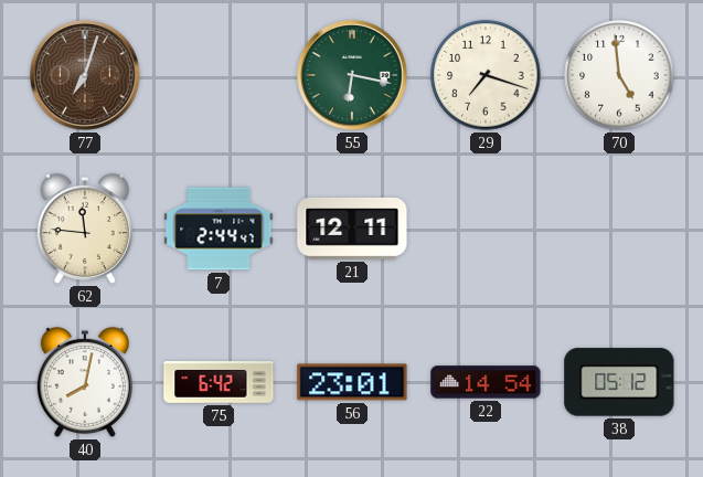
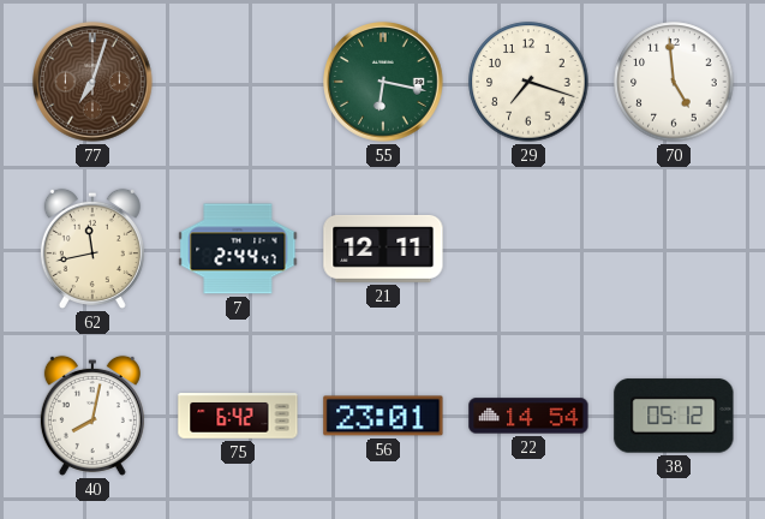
62: 11:46 -> 11:43
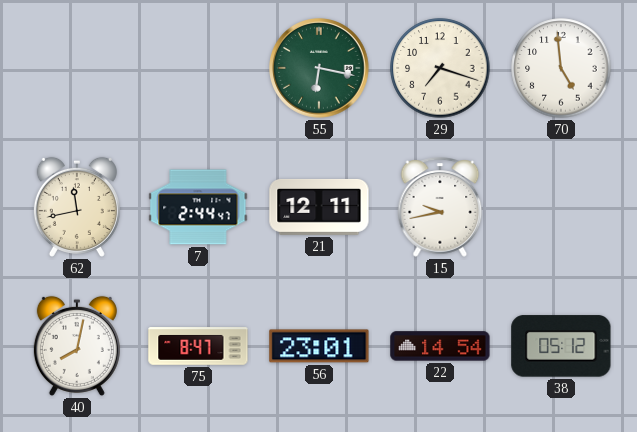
77: 7:03 -> none
15: none -> 9:43
75: 6:42 -> 8:47
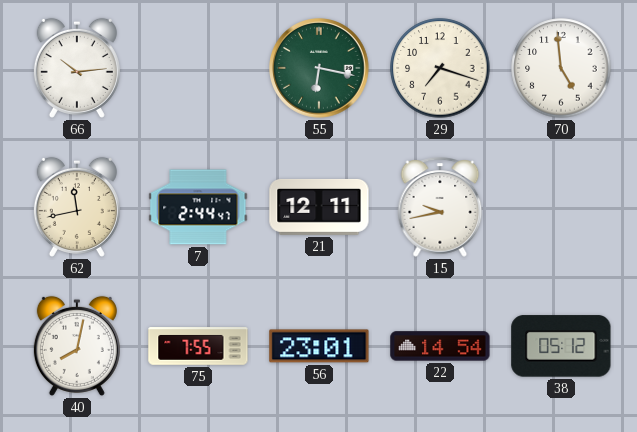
66: none -> 10:14
75: 8:47 -> 7:55
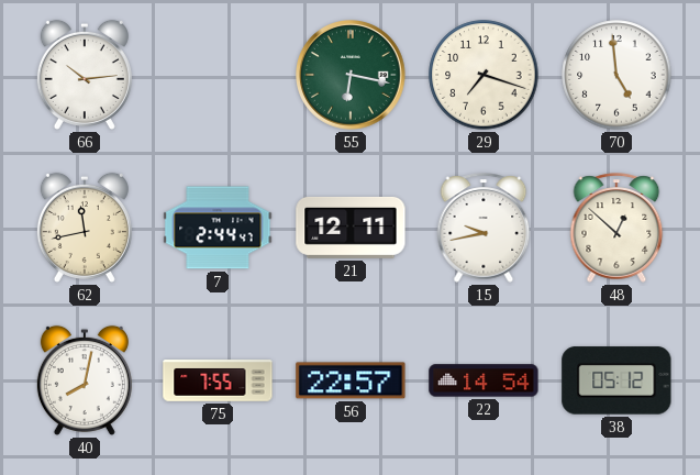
48: none -> 12:52
56: 23:01 -> 22:57
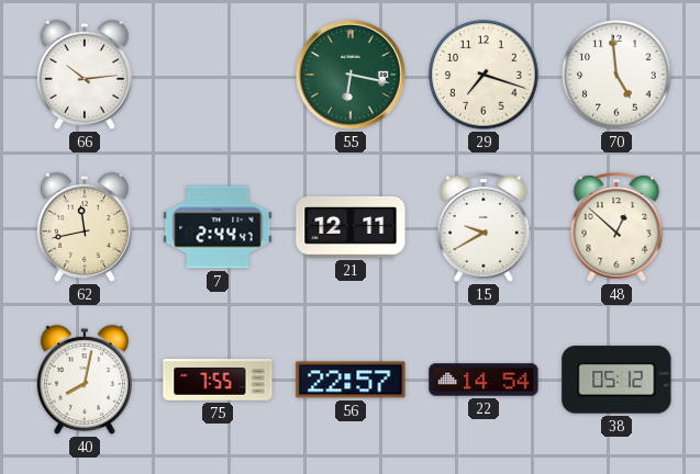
15: 9:43 -> 9:40
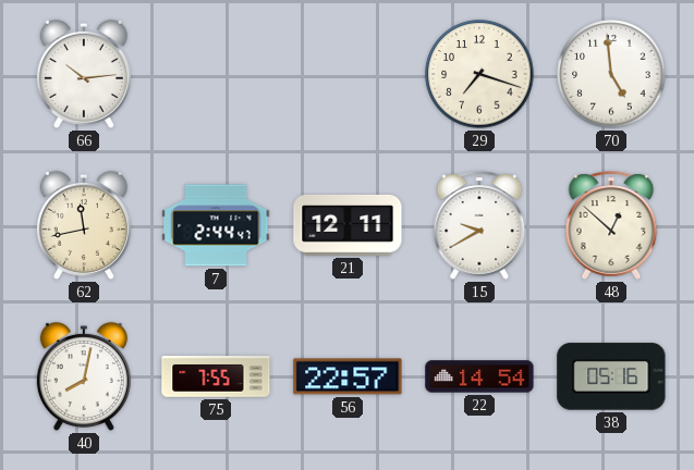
55: 6:17 -> none
38: 05:12 -> 05:16
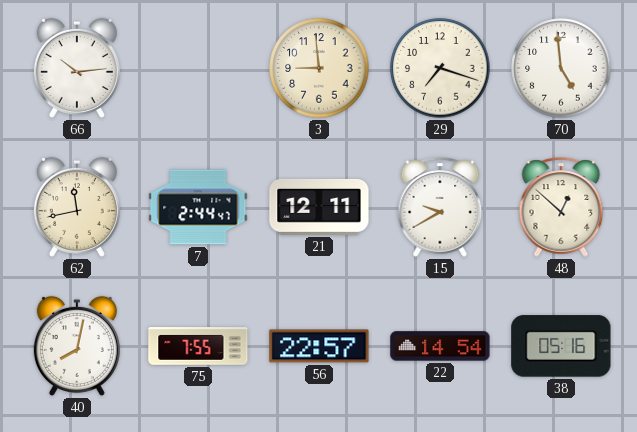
3: none -> 8:59
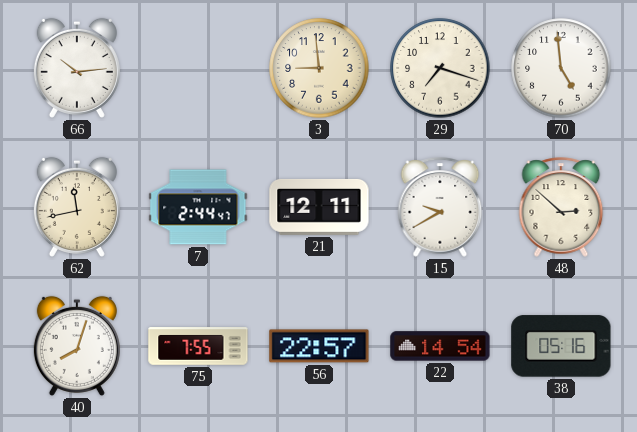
48: 12:52 -> 2:52
40: 8:02 -> 8:03
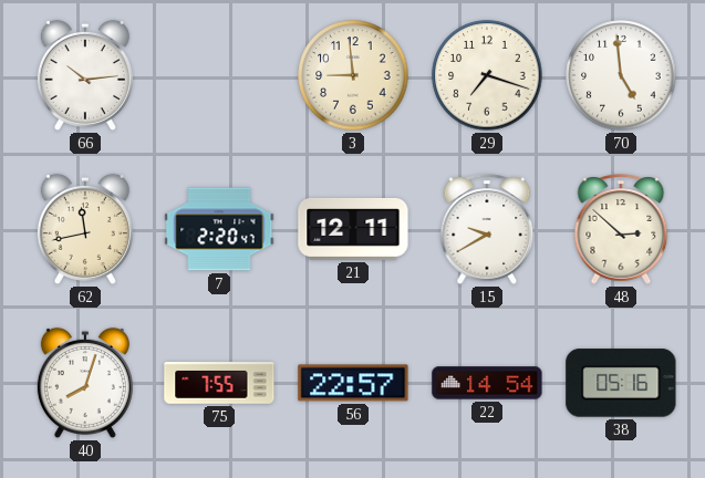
7: 2:44 -> 2:20
